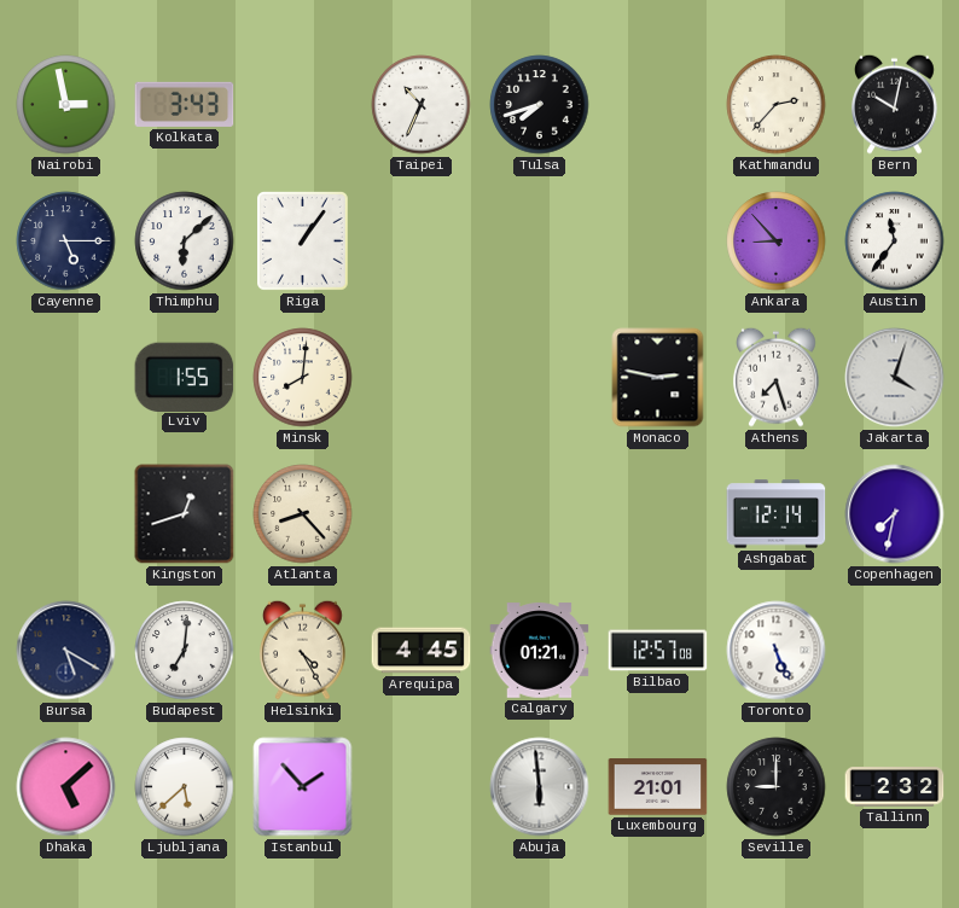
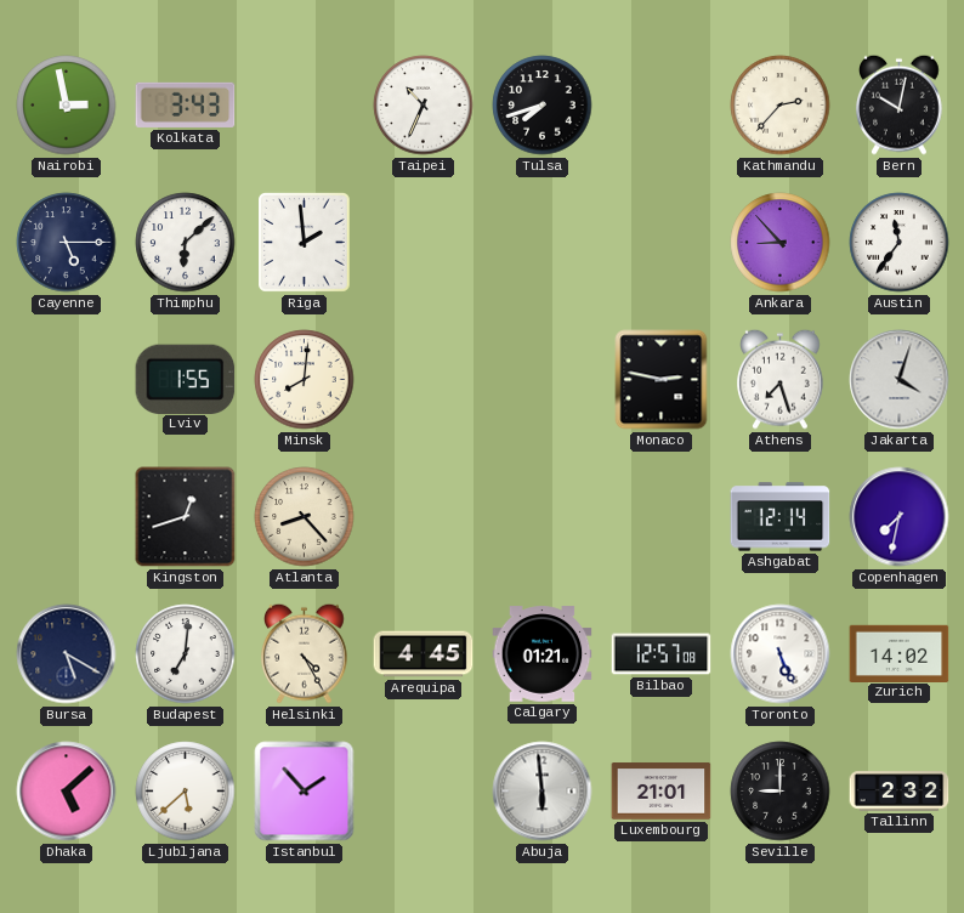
Riga: 1:06 -> 1:59
Zurich: none -> 14:02
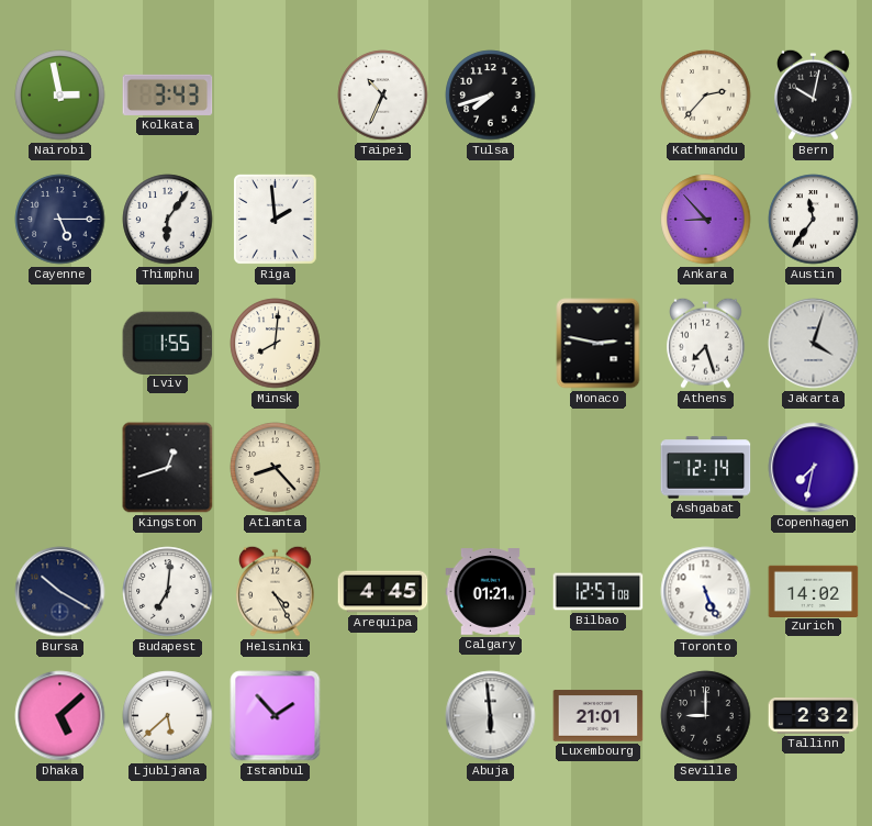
Thimphu: 6:08 -> 6:06
Bursa: 5:20 -> 10:20
